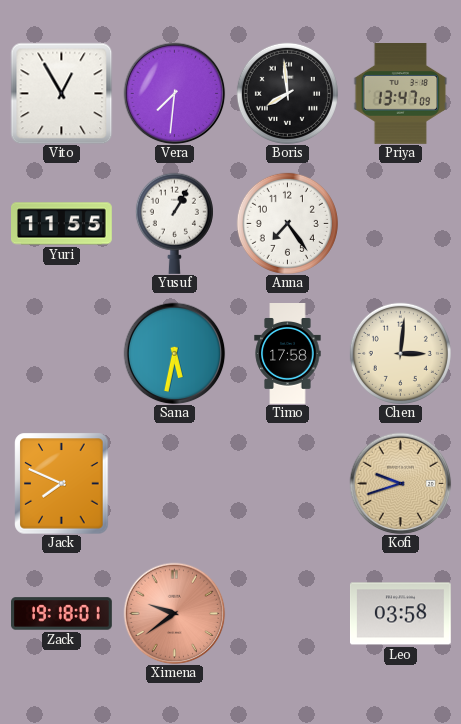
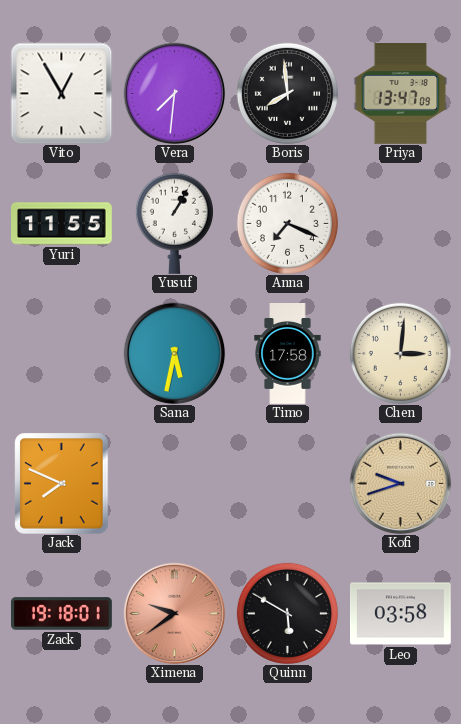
Anna: 7:24 -> 7:19
Quinn: none -> 5:50
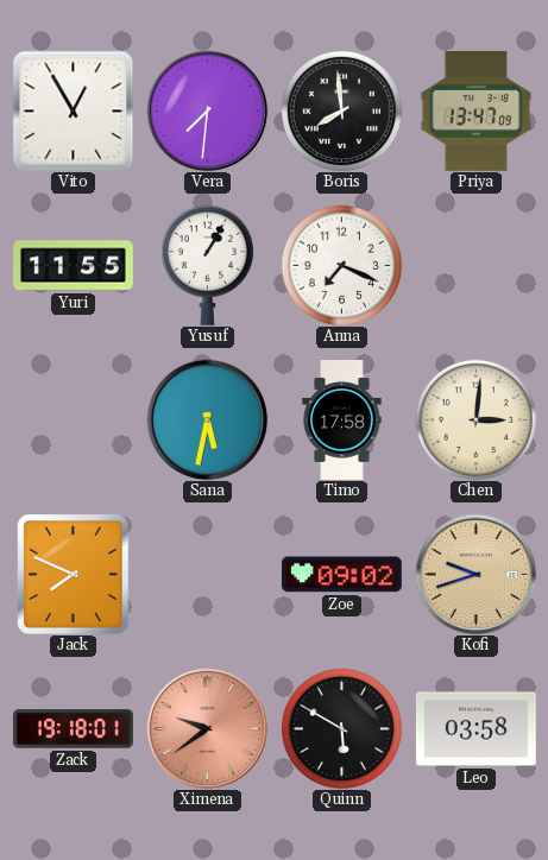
Zoe: none -> 09:02
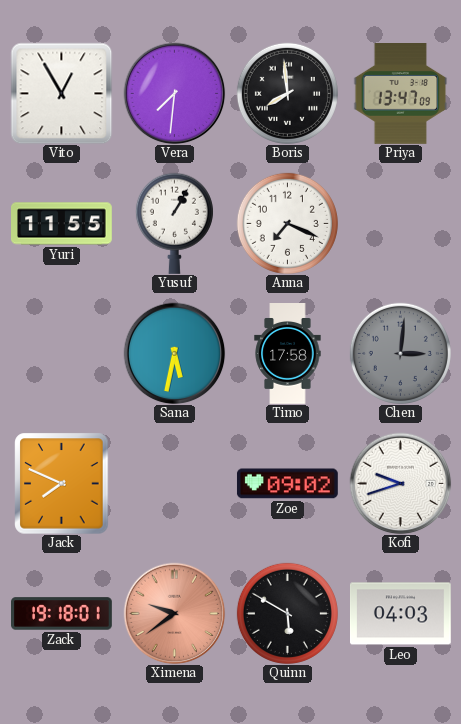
Chen dial: cream -> grey
Kofi dial: champagne -> white
Leo: 03:58 -> 04:03
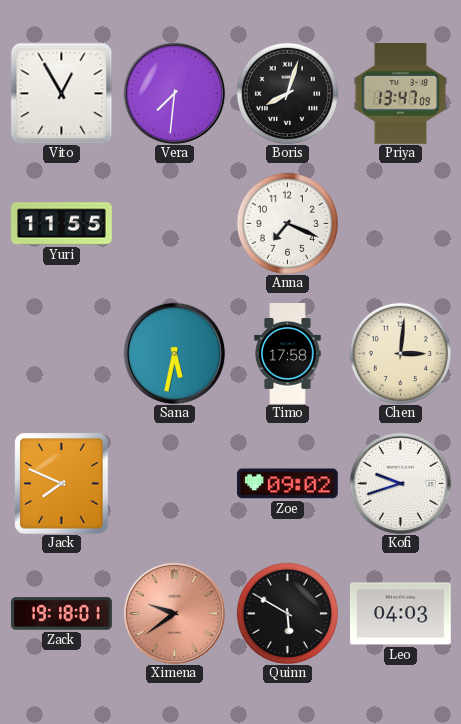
Boris: 7:59 -> 8:03
Yusuf: 1:05 -> none
Chen dial: grey -> cream
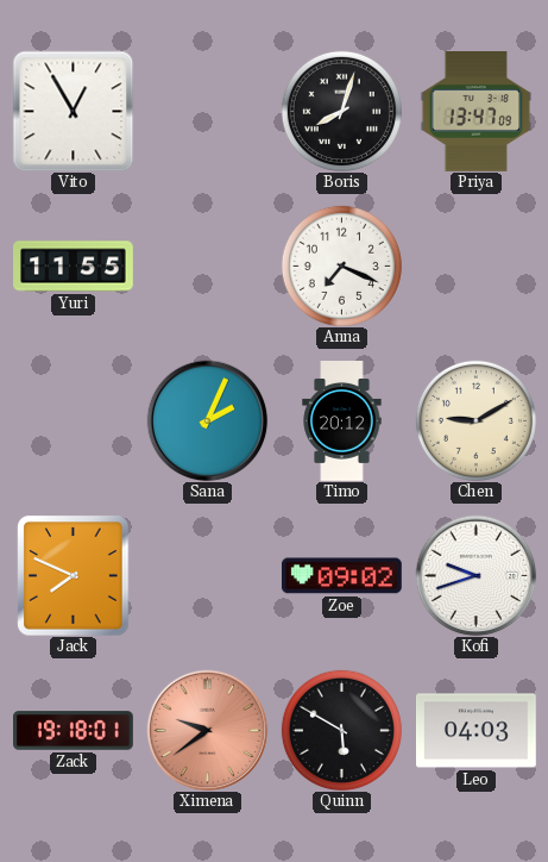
Vera: 7:31 -> none
Sana: 5:32 -> 2:04
Timo: 17:58 -> 20:12
Chen: 3:01 -> 9:10
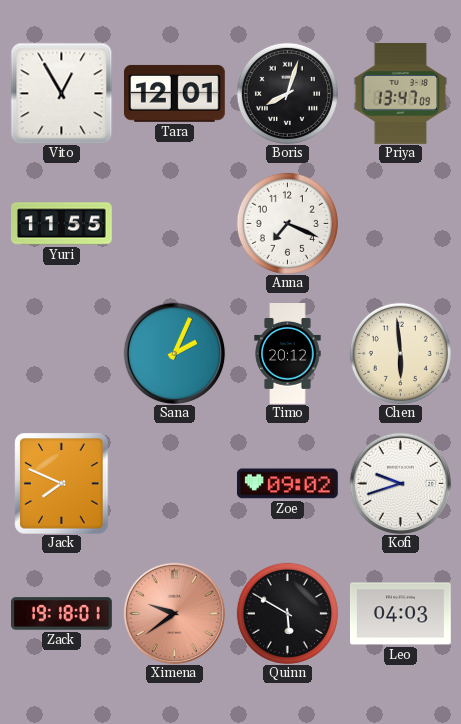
Tara: none -> 12:01
Chen: 9:10 -> 5:59
